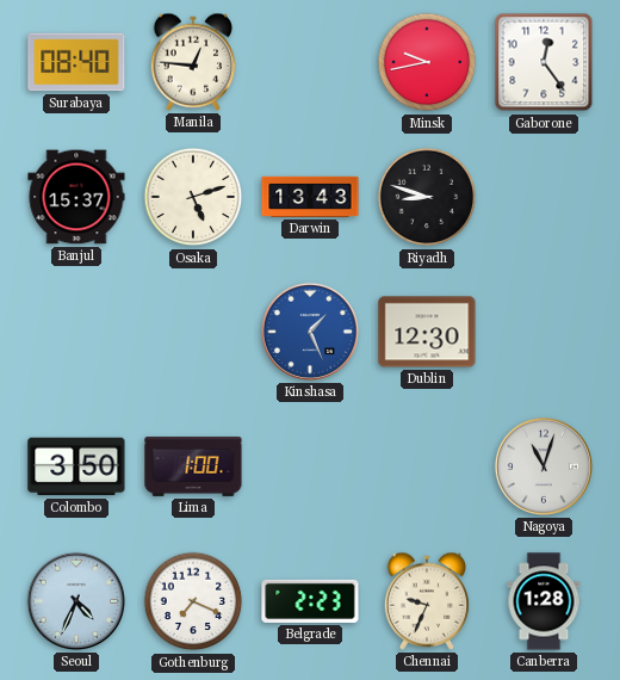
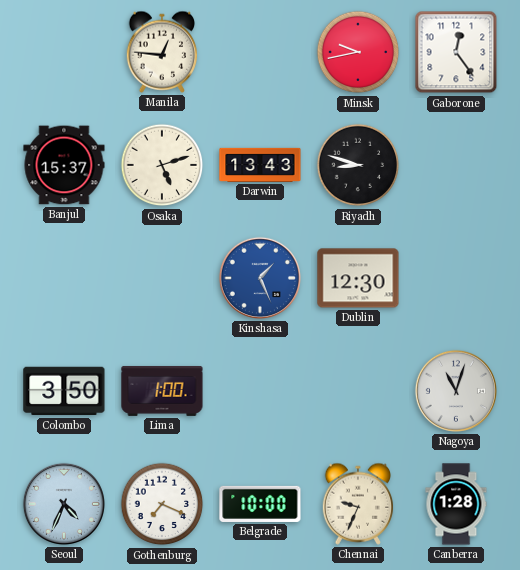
Surabaya: 08:40 -> none
Belgrade: 2:23 -> 10:00
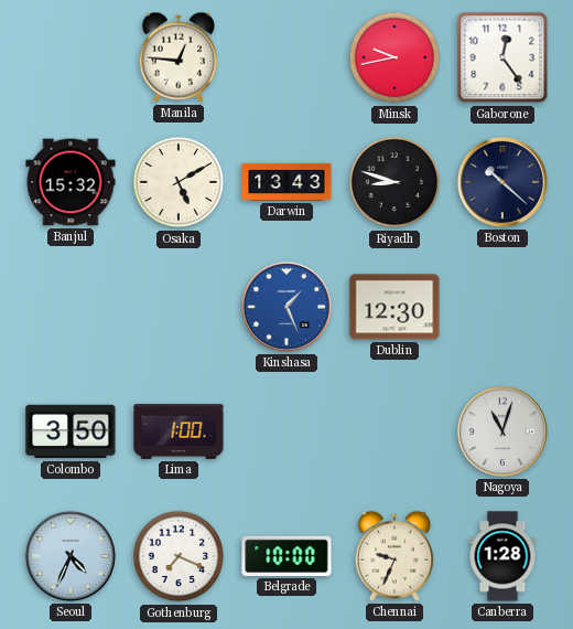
Banjul: 15:37 -> 15:32
Osaka: 5:12 -> 5:10
Boston: none -> 10:22
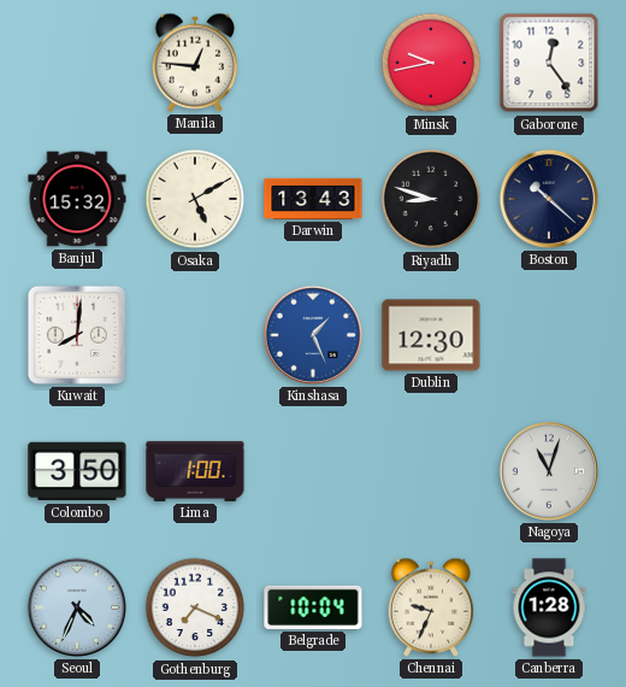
Kuwait: none -> 8:01
Belgrade: 10:00 -> 10:04
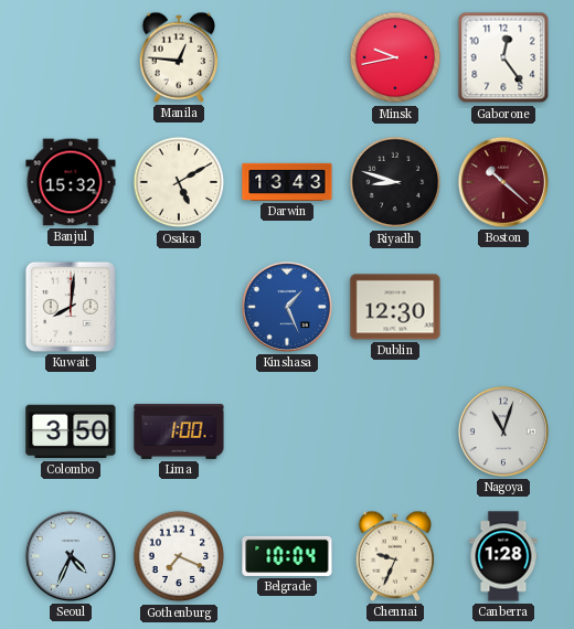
Boston dial: navy -> burgundy
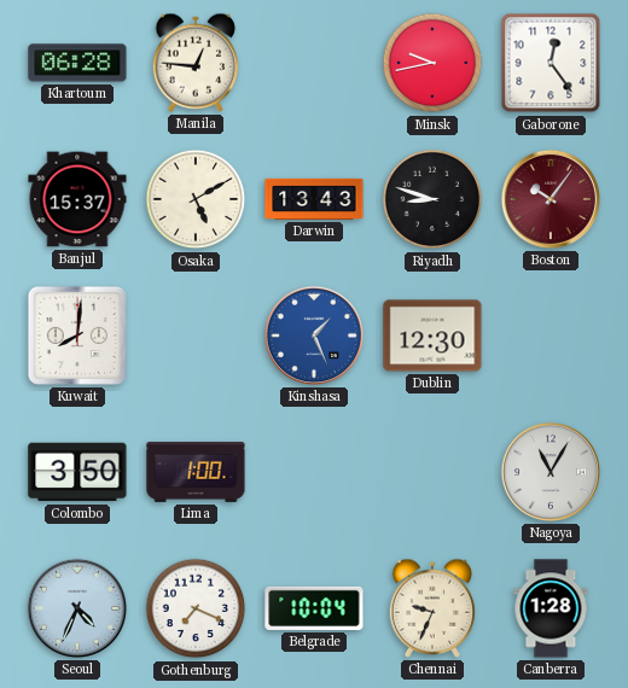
Khartoum: none -> 06:28
Banjul: 15:32 -> 15:37
Boston: 10:22 -> 10:06
Nagoya: 11:03 -> 11:05
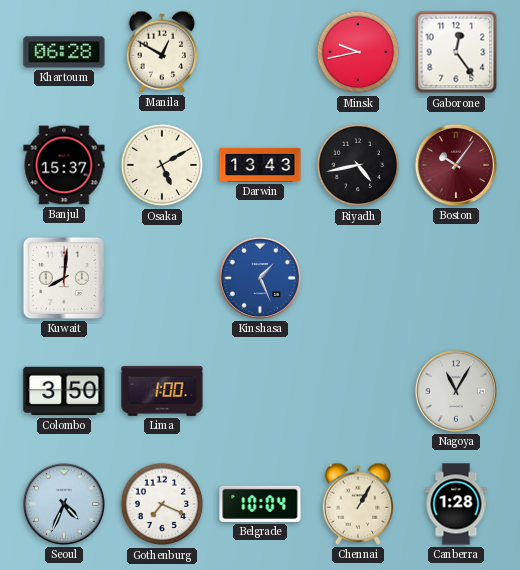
Manila: 12:46 -> 12:50
Riyadh: 8:48 -> 4:43
Dublin: 12:30 -> none
Chennai: 9:34 -> 1:05
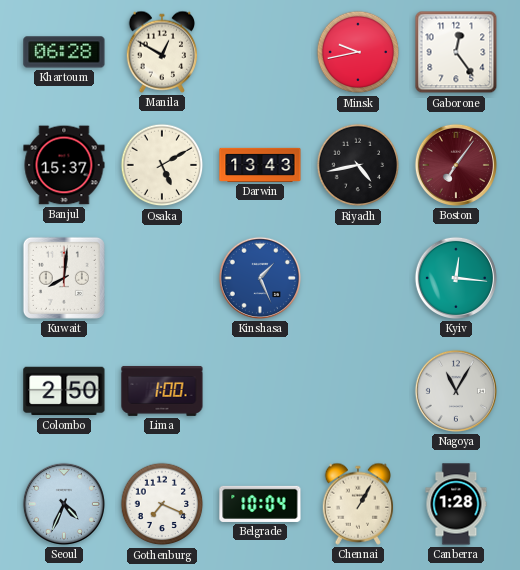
Boston: 10:06 -> 7:06
Kyiv: none -> 12:16
Colombo: 3:50 -> 2:50
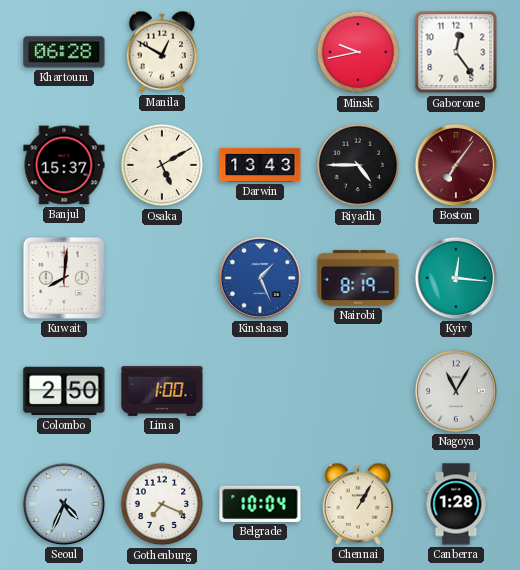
Riyadh: 4:43 -> 4:45
Nairobi: none -> 8:19
